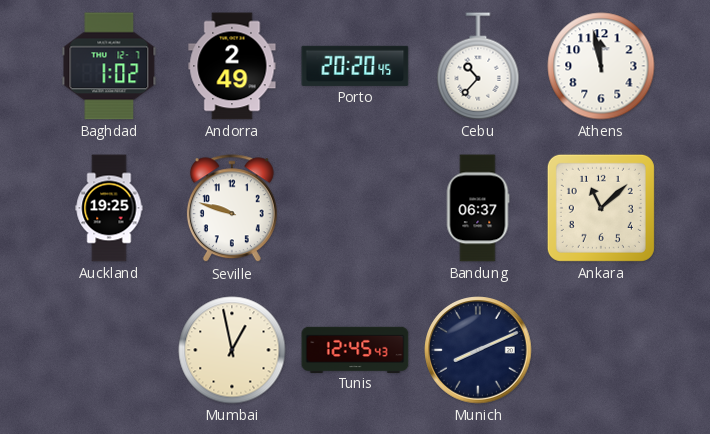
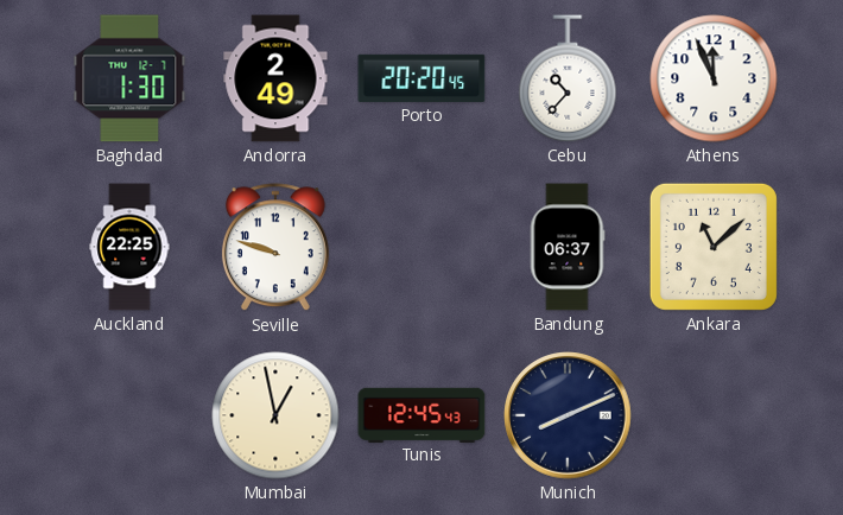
Baghdad: 1:02 -> 1:30
Athens: 11:58 -> 11:56
Auckland: 19:25 -> 22:25
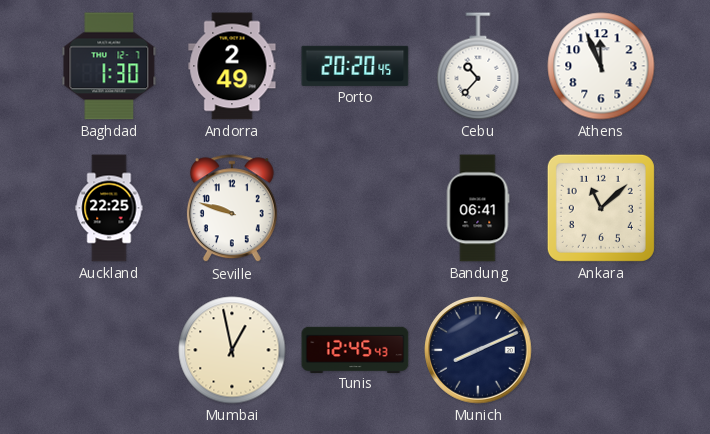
Bandung: 06:37 -> 06:41
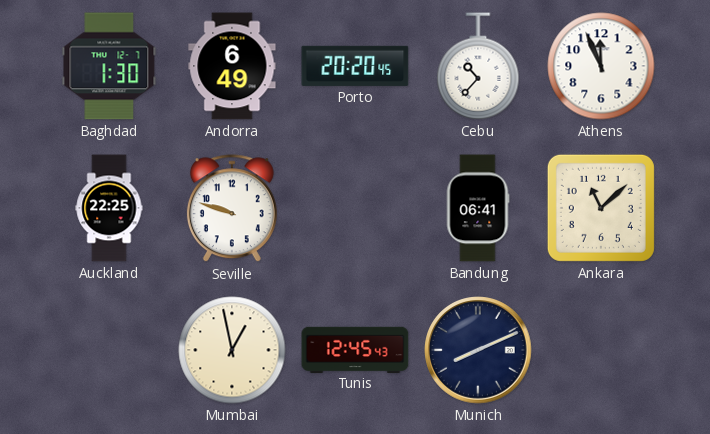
Andorra: 2:49 -> 6:49
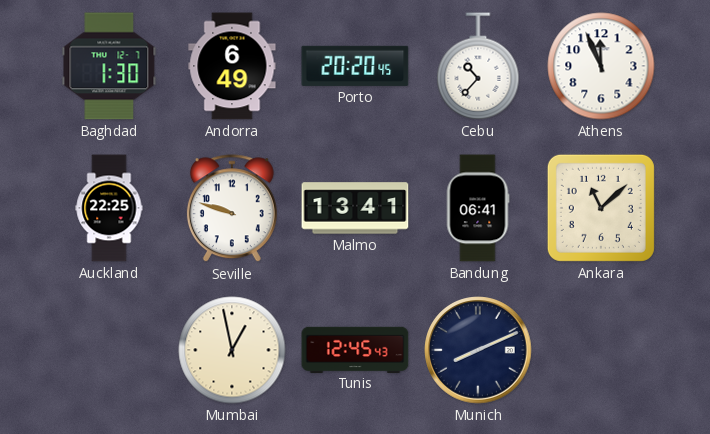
Malmo: none -> 13:41
